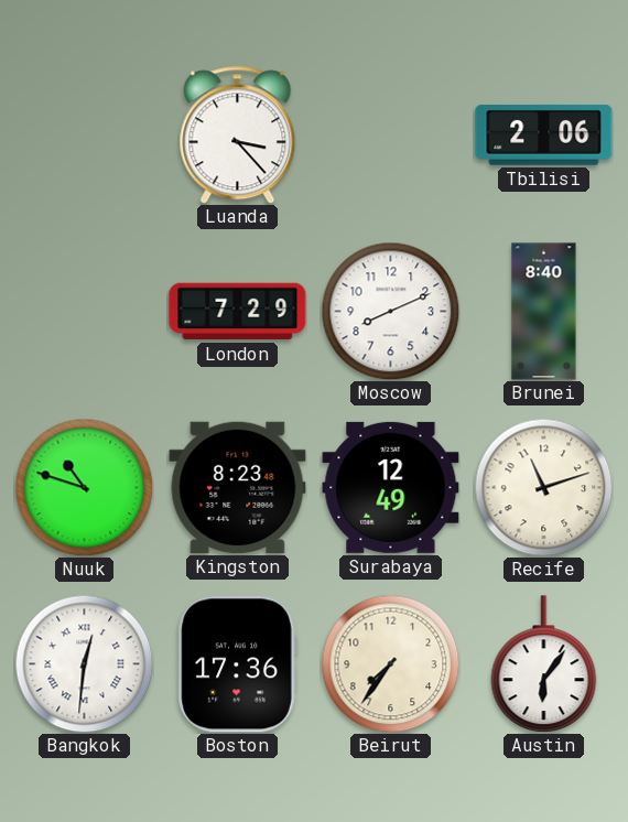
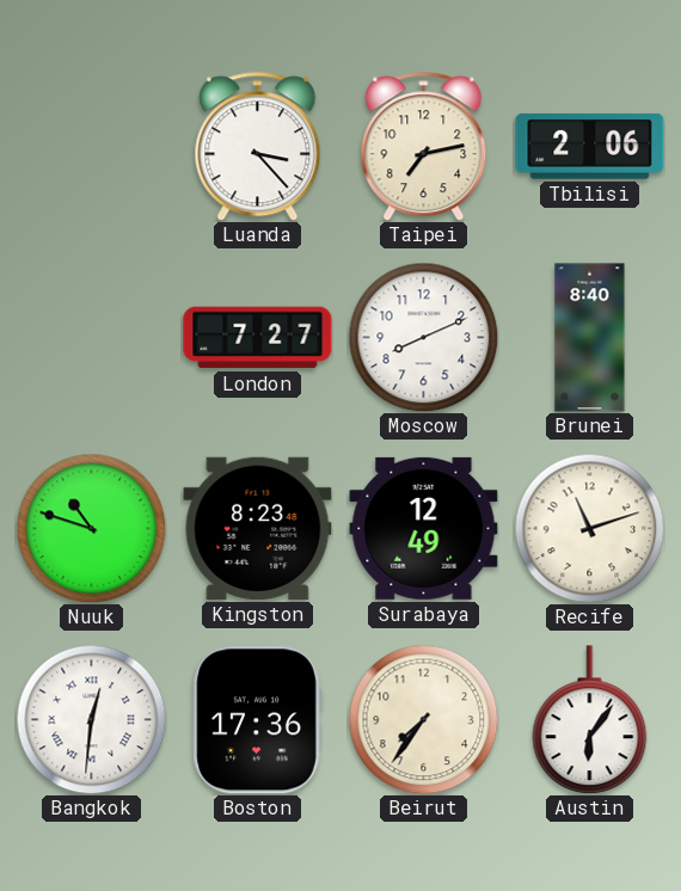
Taipei: none -> 7:13
London: 7:29 -> 7:27
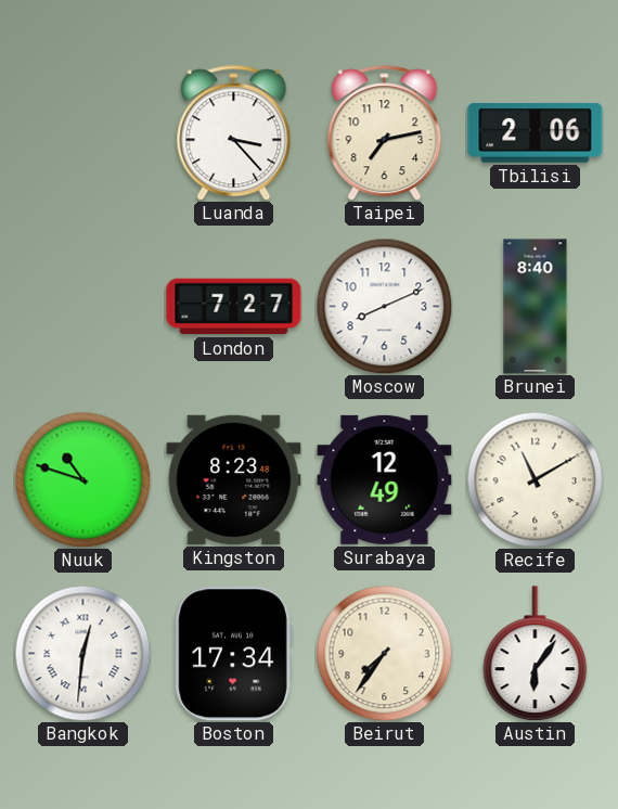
Recife: 11:12 -> 11:10
Boston: 17:36 -> 17:34
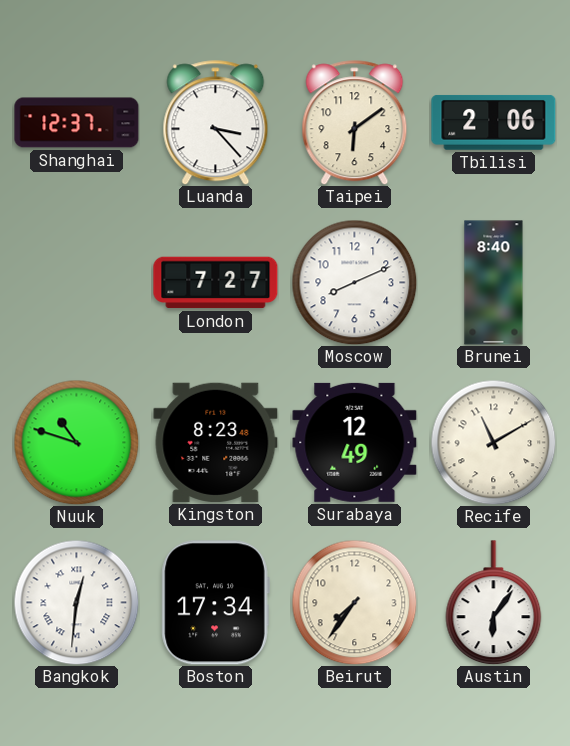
Shanghai: none -> 12:37
Taipei: 7:13 -> 6:09
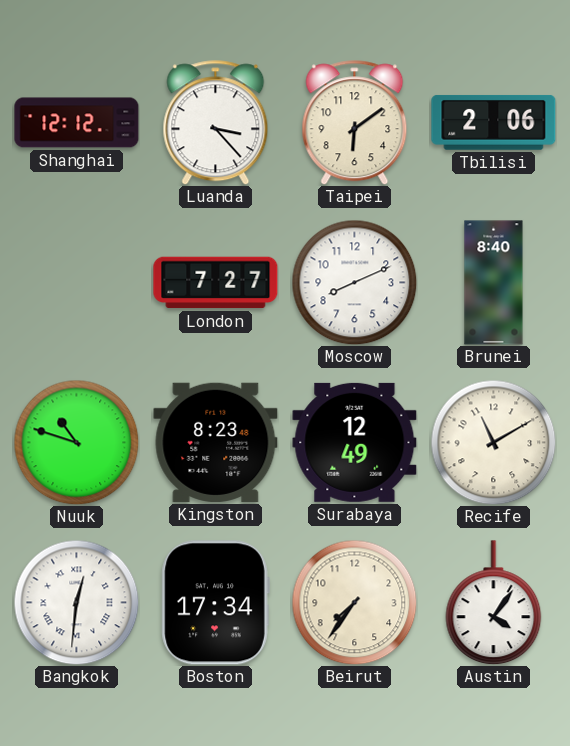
Shanghai: 12:37 -> 12:12
Austin: 6:06 -> 4:06
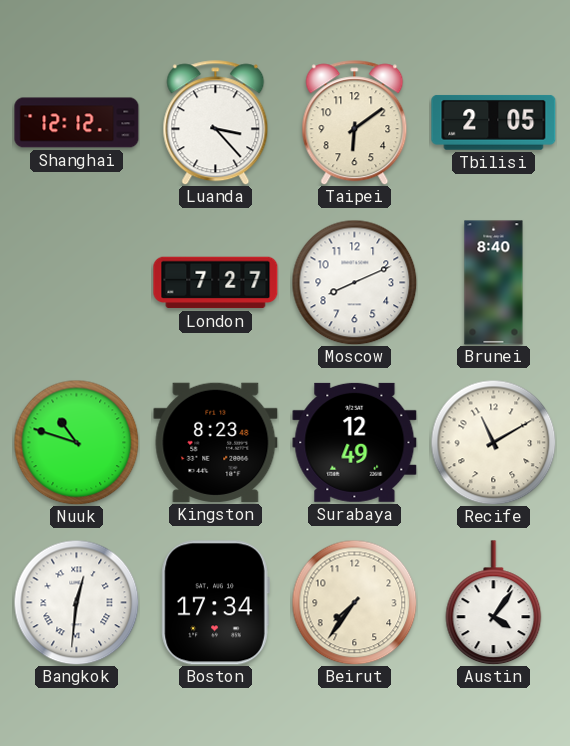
Tbilisi: 2:06 -> 2:05
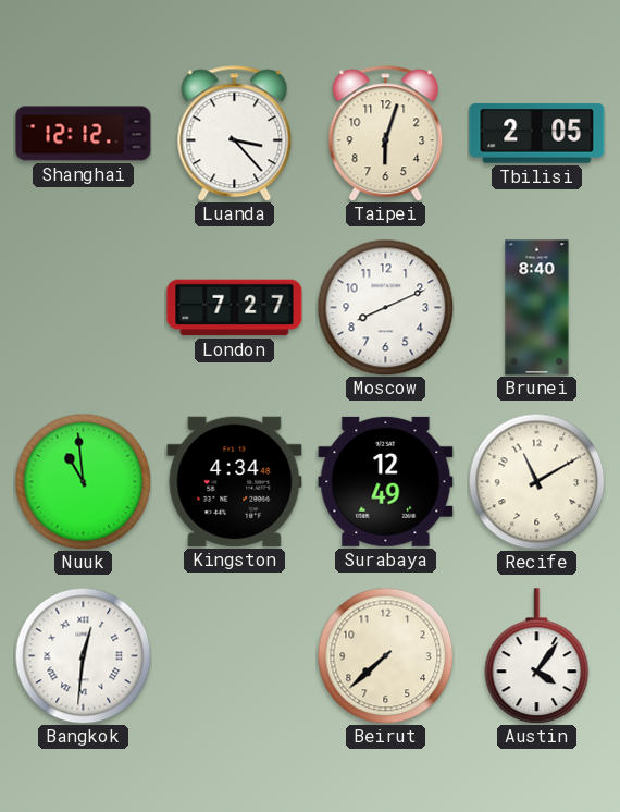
Taipei: 6:09 -> 6:03
Nuuk: 10:48 -> 10:59
Kingston: 8:23 -> 4:34
Boston: 17:34 -> none
Beirut: 7:36 -> 7:38
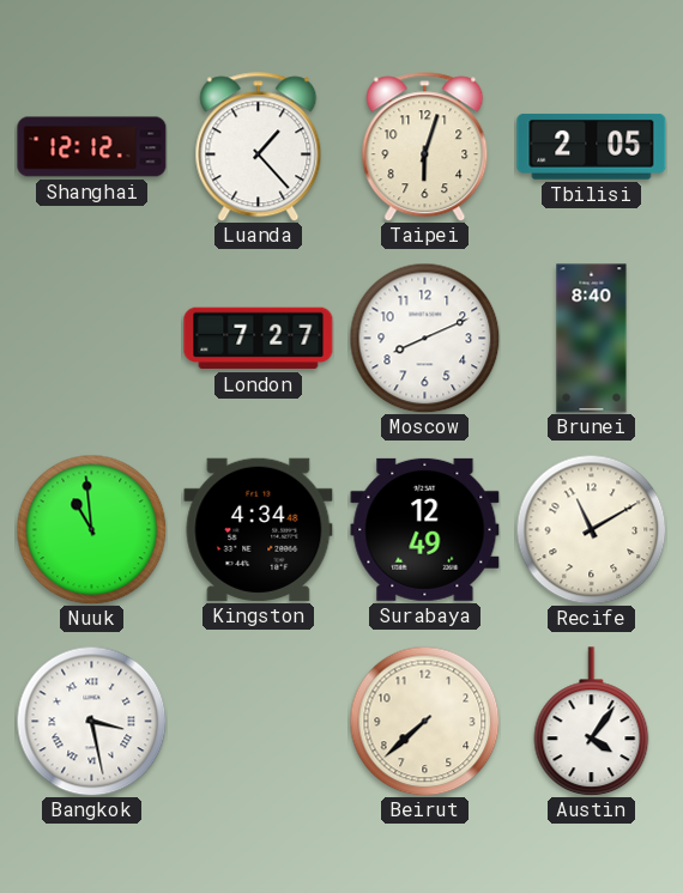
Luanda: 3:23 -> 1:23
Bangkok: 12:31 -> 3:28
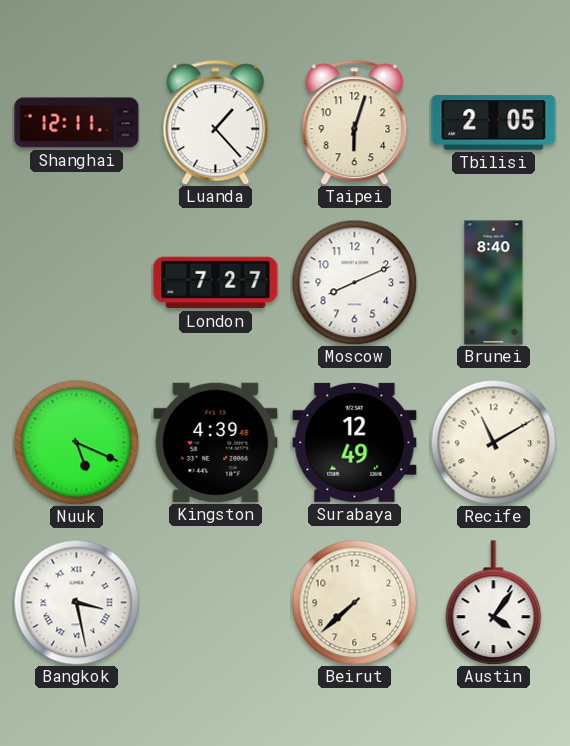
Shanghai: 12:12 -> 12:11
Nuuk: 10:59 -> 5:19
Kingston: 4:34 -> 4:39
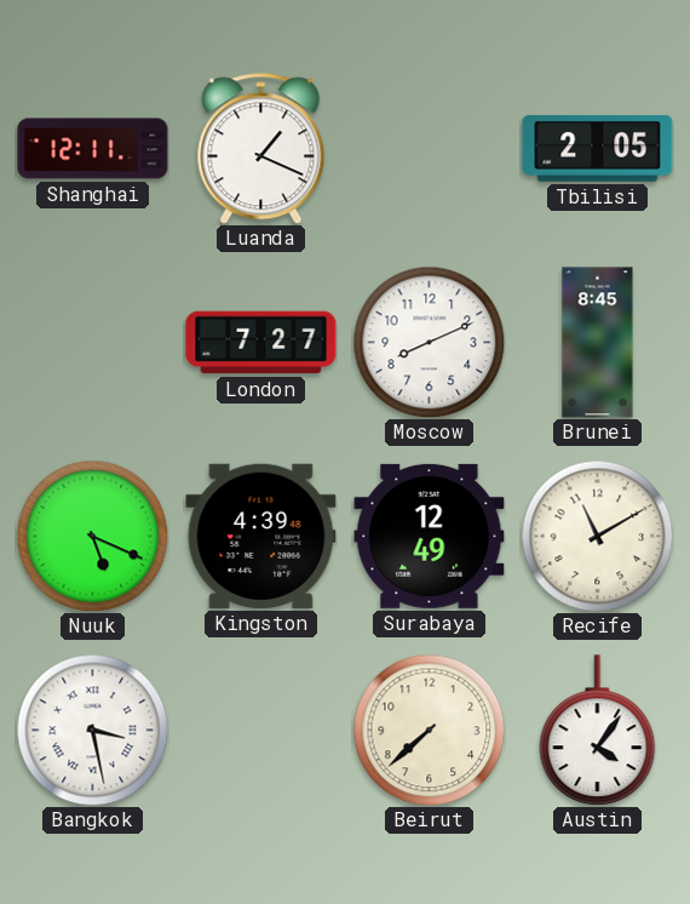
Luanda: 1:23 -> 1:19
Taipei: 6:03 -> none
Brunei: 8:40 -> 8:45
